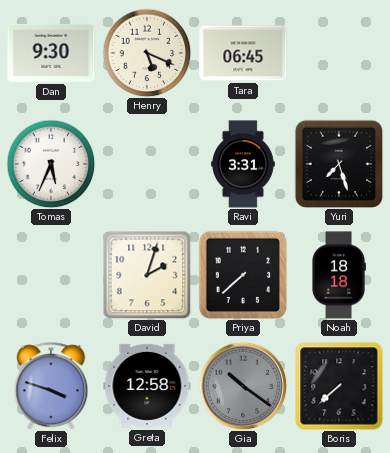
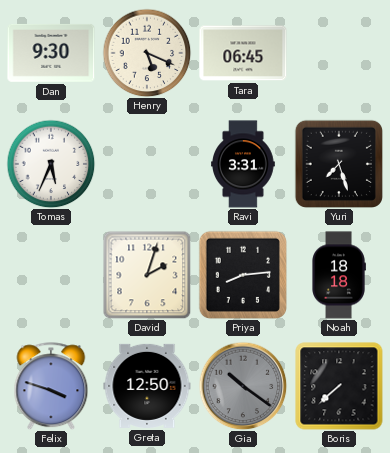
Priya: 7:38 -> 8:14
Greta: 12:58 -> 12:50
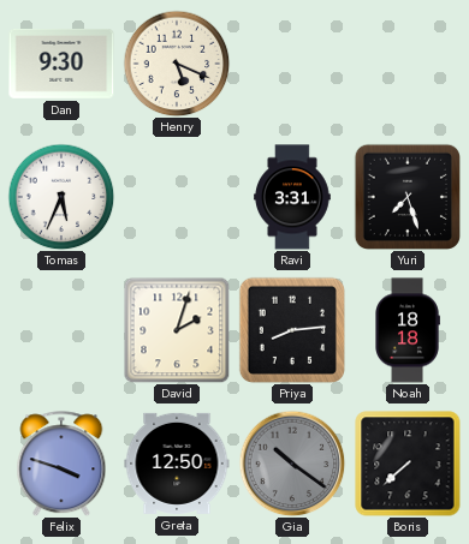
Tara: 06:45 -> none
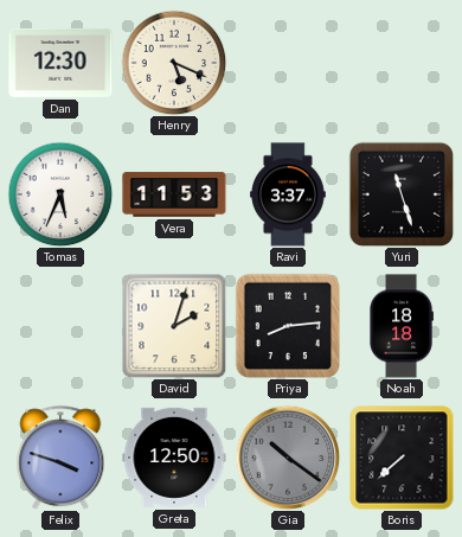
Dan: 9:30 -> 12:30
Vera: none -> 11:53
Ravi: 3:31 -> 3:37
Yuri: 7:27 -> 11:27
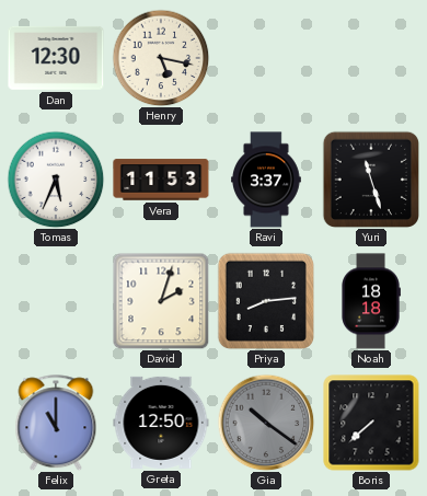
Henry: 5:19 -> 5:17
Felix: 3:48 -> 11:00
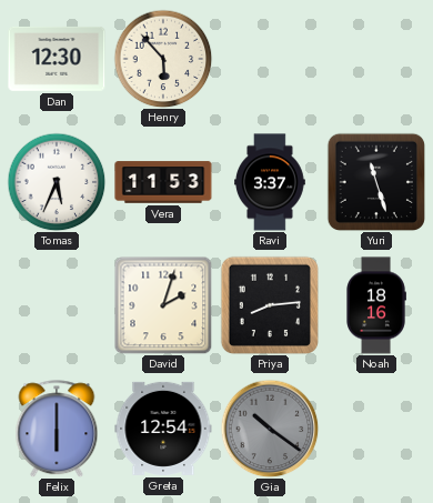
Henry: 5:17 -> 5:53
Noah: 18:18 -> 18:16
Felix: 11:00 -> 6:00
Greta: 12:50 -> 12:54
Boris: 7:38 -> none
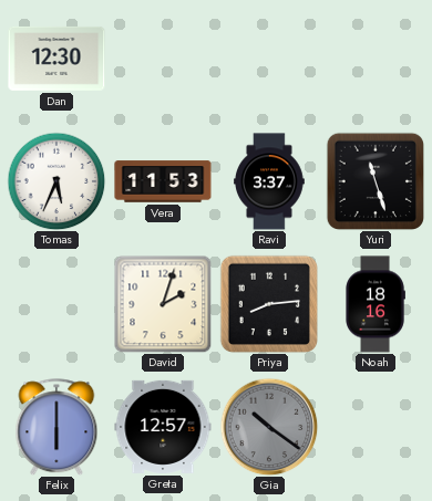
Henry: 5:53 -> none
Greta: 12:54 -> 12:57
